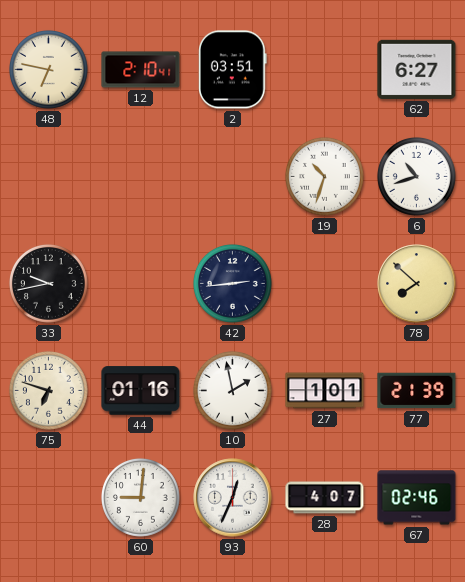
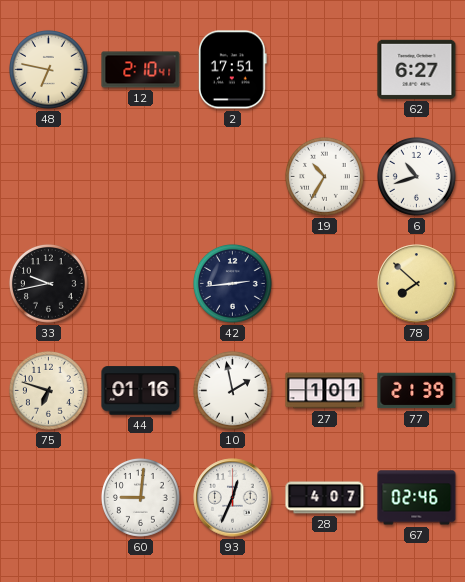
2: 03:51 -> 17:51
19: 10:33 -> 10:35
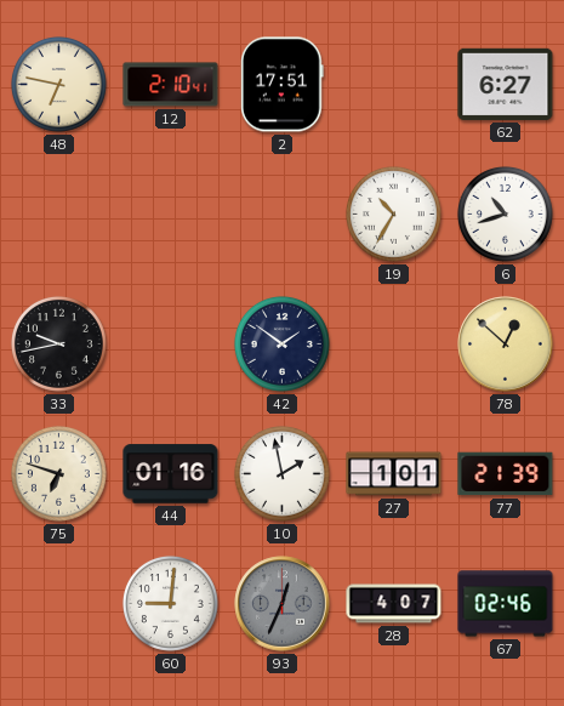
42: 2:44 -> 1:51
78: 7:52 -> 12:52
93 dial: white -> grey
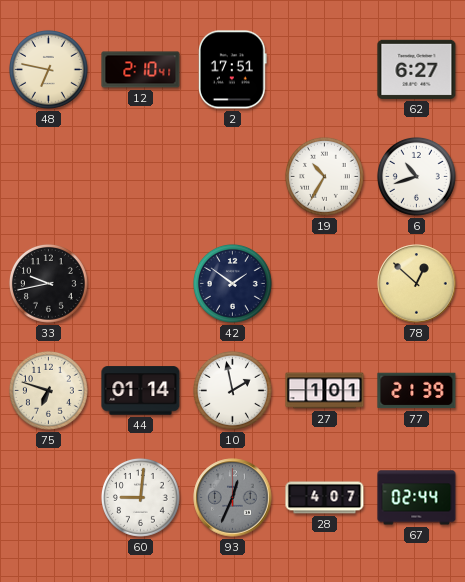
44: 01:16 -> 01:14
67: 02:46 -> 02:44
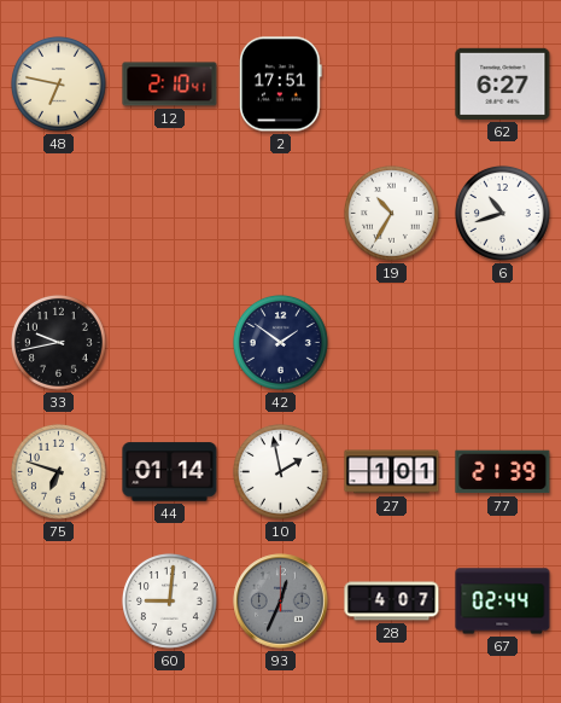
78: 12:52 -> none
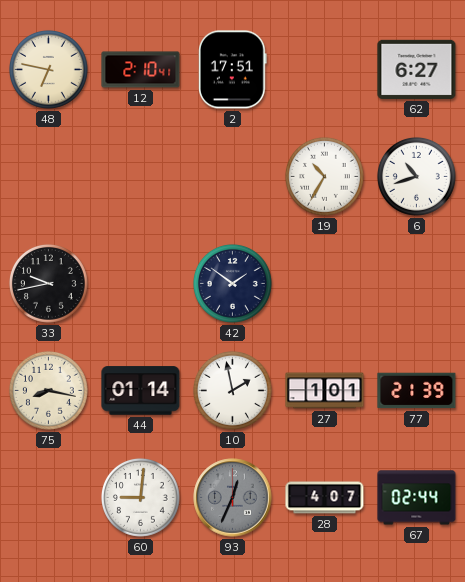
75: 6:48 -> 8:17
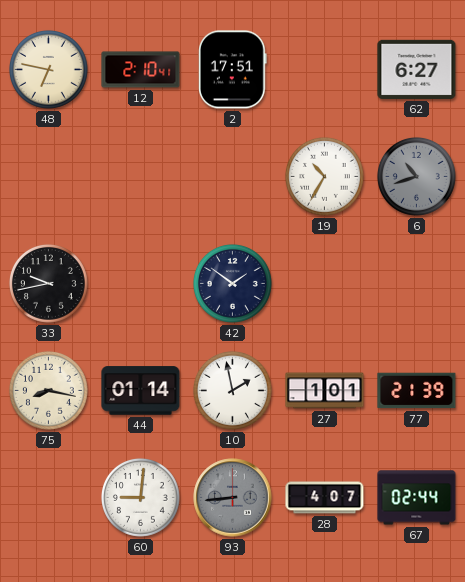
6 dial: white -> grey
93: 12:34 -> 8:44
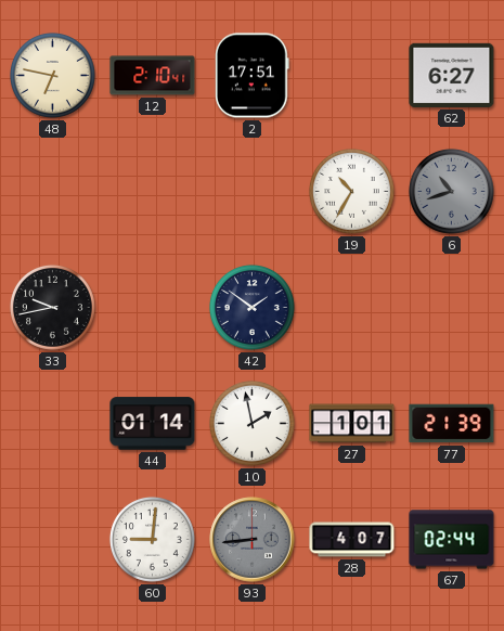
75: 8:17 -> none
